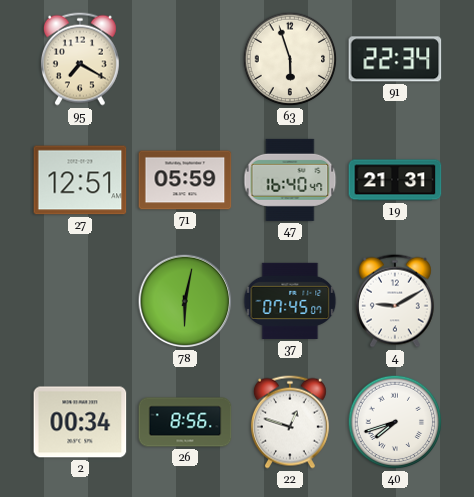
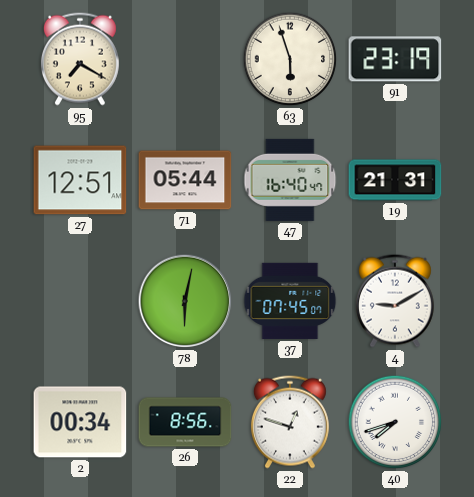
91: 22:34 -> 23:19
71: 05:59 -> 05:44
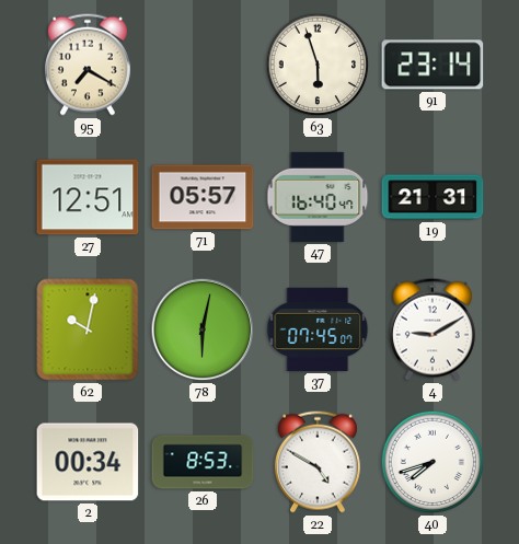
91: 23:19 -> 23:14
71: 05:44 -> 05:57
62: none -> 10:02
26: 8:56 -> 8:53
22: 12:48 -> 4:50
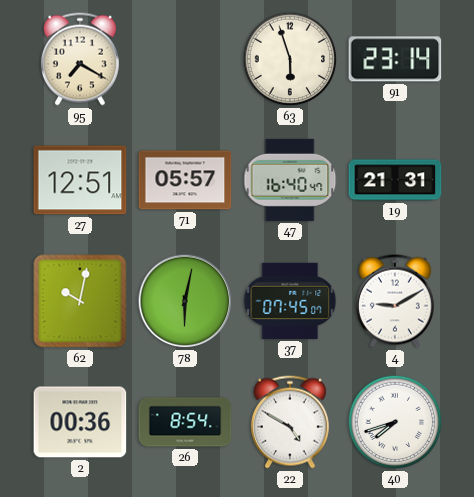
2: 00:34 -> 00:36
26: 8:53 -> 8:54
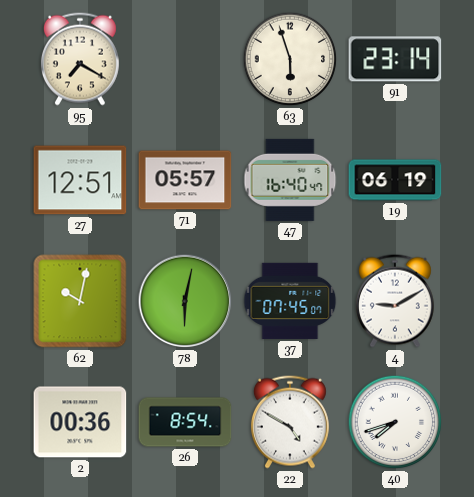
19: 21:31 -> 06:19
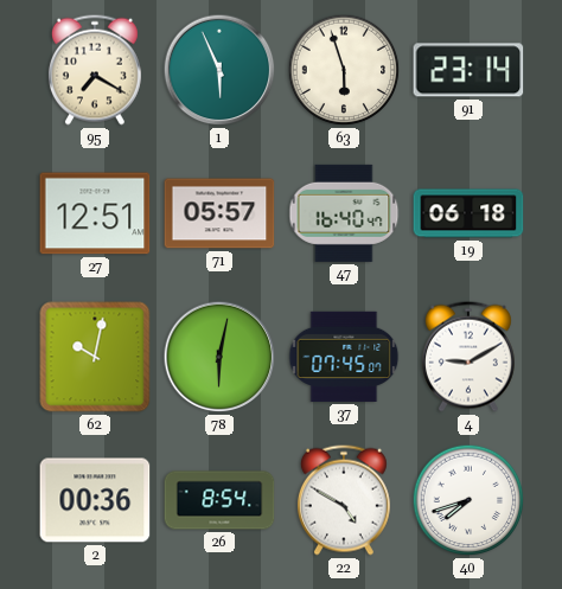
1: none -> 5:56
19: 06:19 -> 06:18
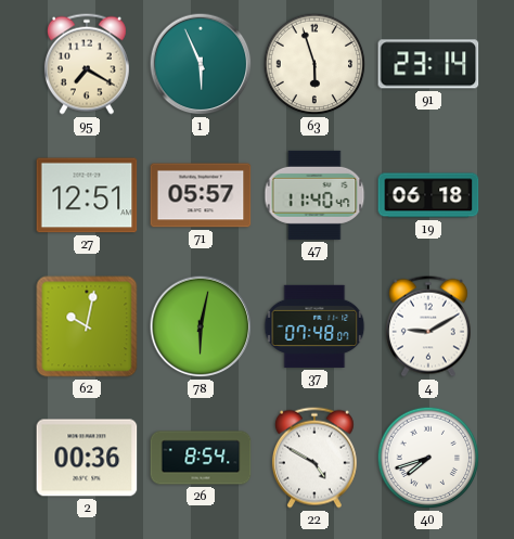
47: 16:40 -> 11:40
37: 07:45 -> 07:48
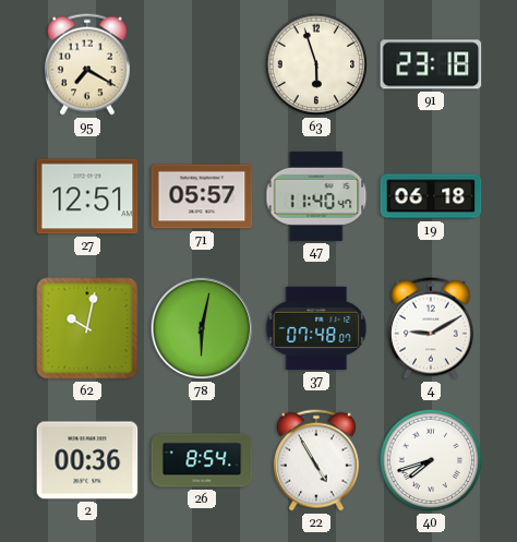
1: 5:56 -> none
91: 23:14 -> 23:18
22: 4:50 -> 4:55
